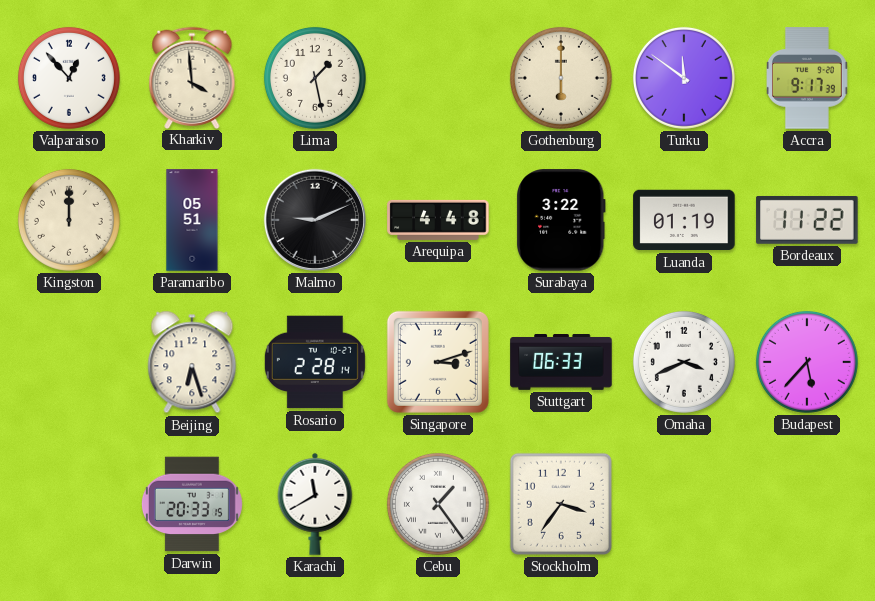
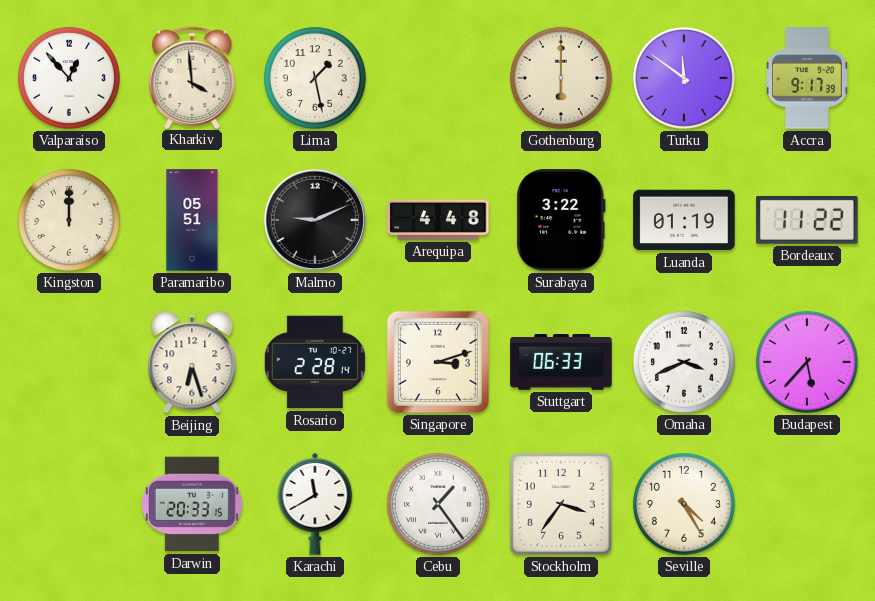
Seville: none -> 4:25
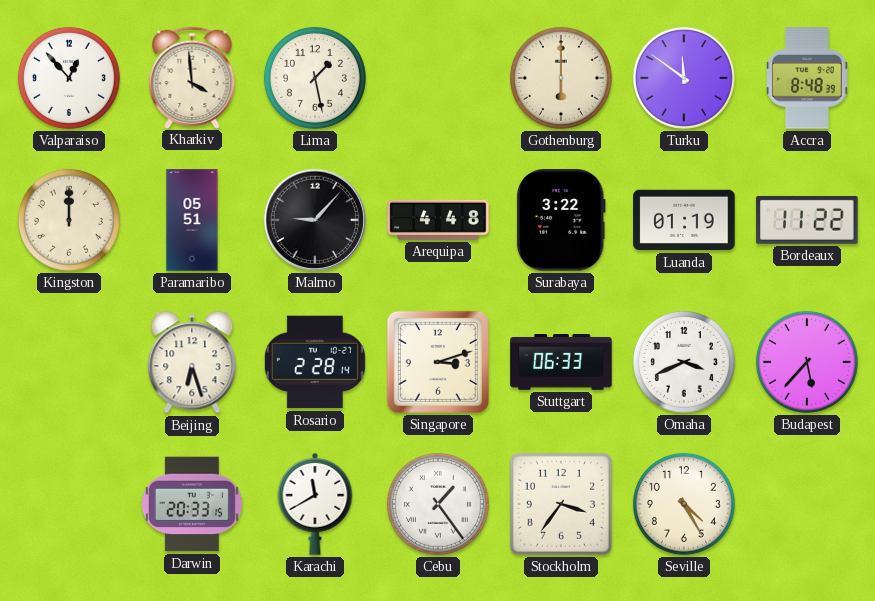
Accra: 9:17 -> 8:48
Malmo: 9:11 -> 9:07
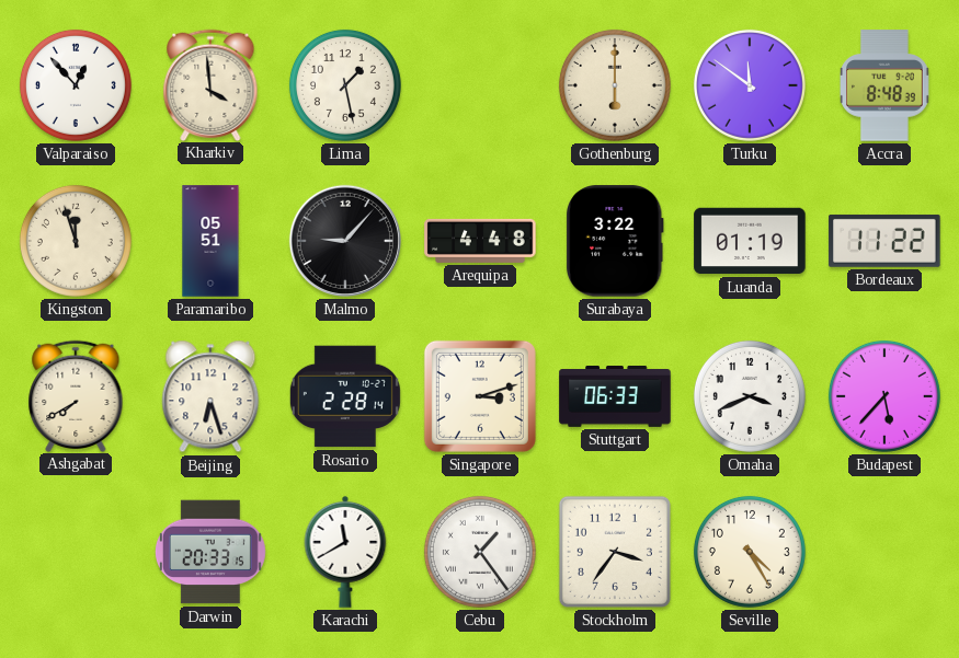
Kingston: 12:00 -> 11:57
Ashgabat: none -> 7:40
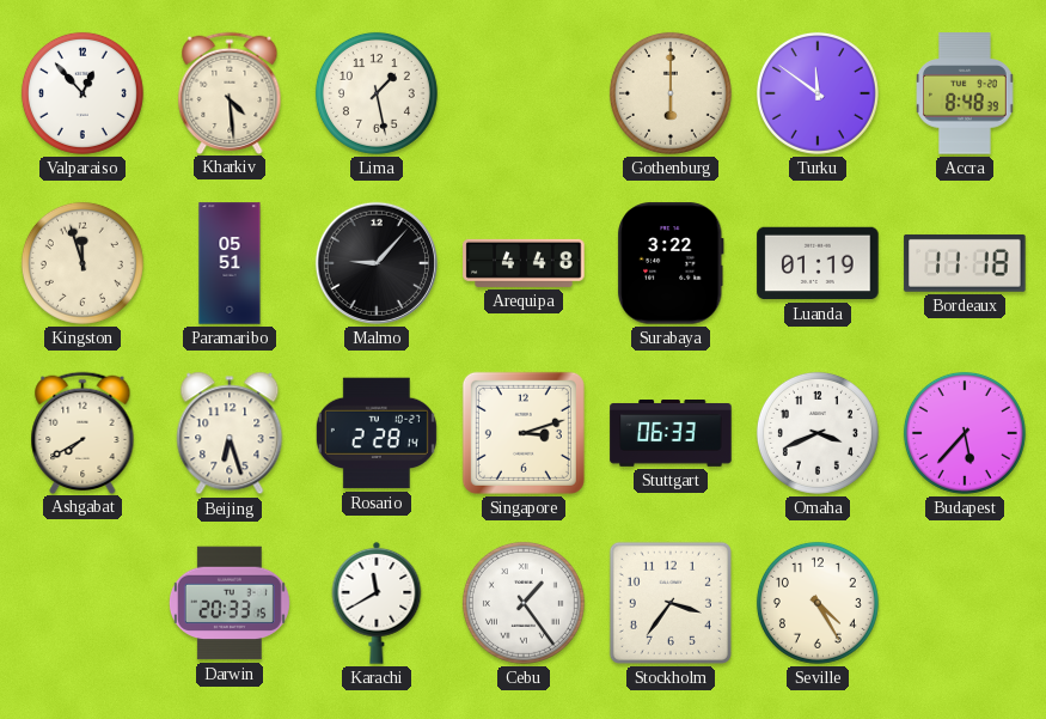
Kharkiv: 3:59 -> 4:29
Bordeaux: 11:22 -> 11:18
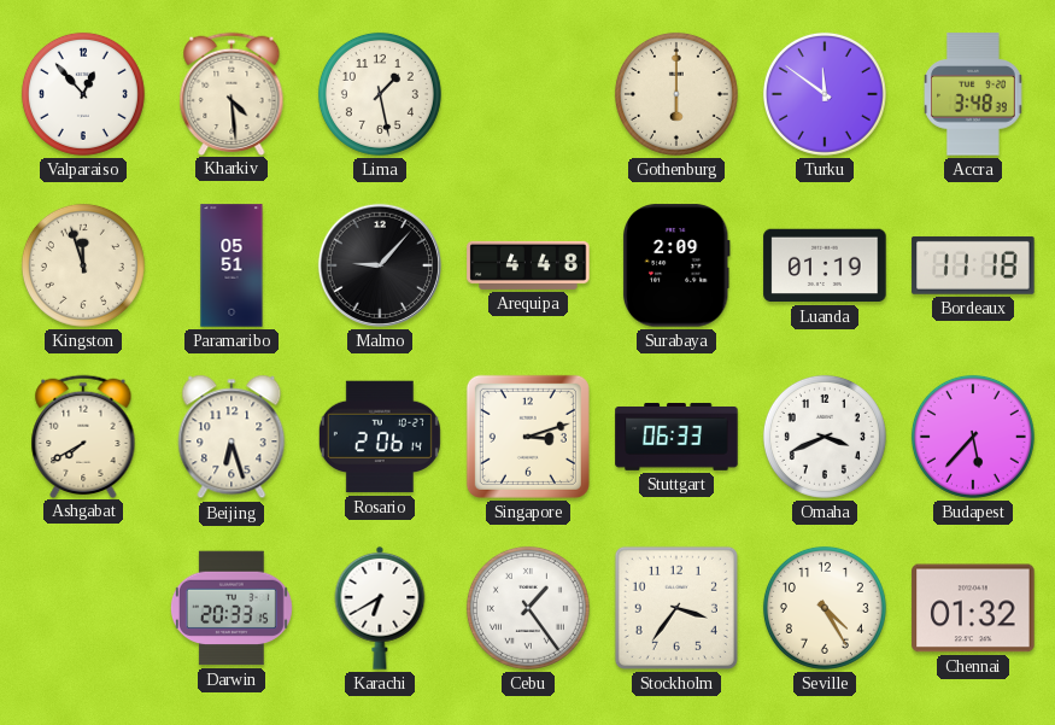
Accra: 8:48 -> 3:48
Surabaya: 3:22 -> 2:09
Rosario: 2:28 -> 2:06
Karachi: 11:40 -> 6:40
Chennai: none -> 01:32
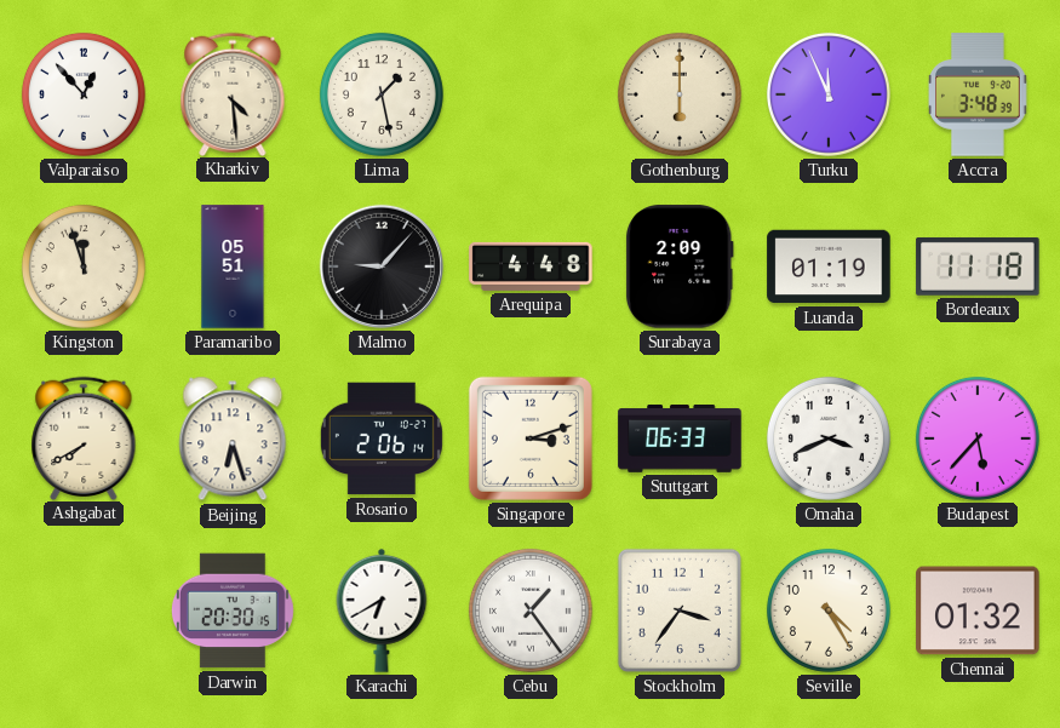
Turku: 11:51 -> 11:56
Darwin: 20:33 -> 20:30
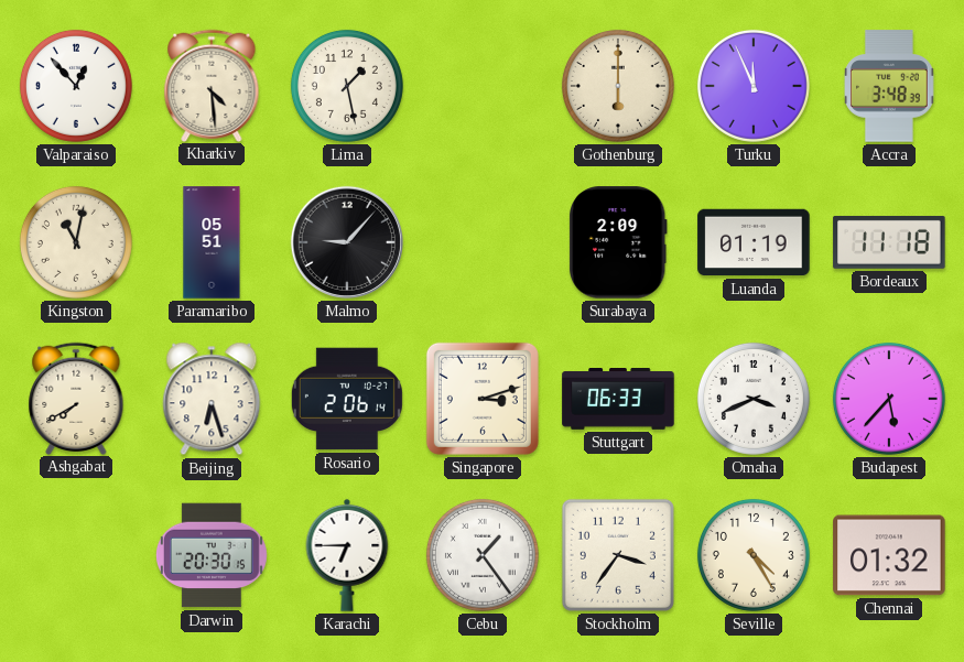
Kingston: 11:57 -> 11:02
Arequipa: 4:48 -> none
Karachi: 6:40 -> 6:45
